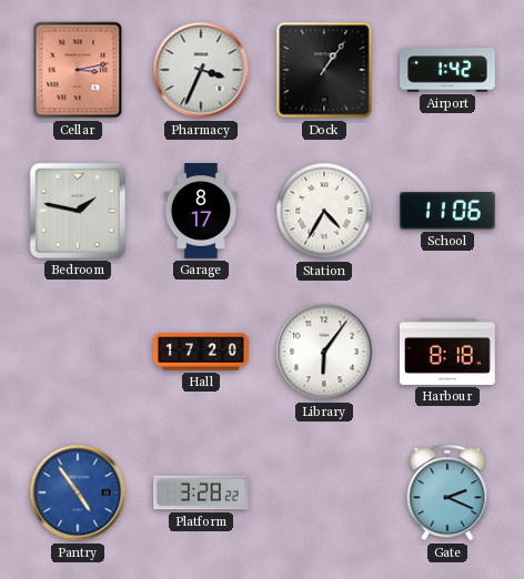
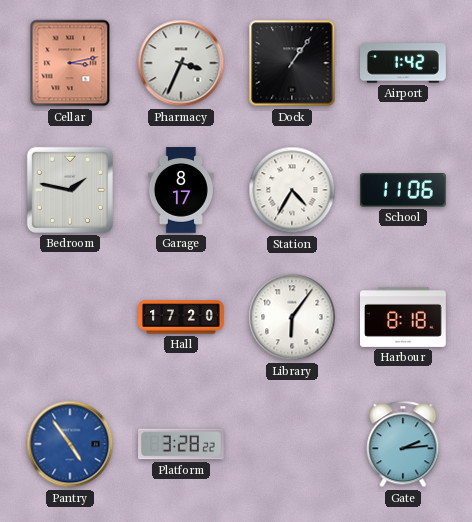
Gate: 2:19 -> 2:14
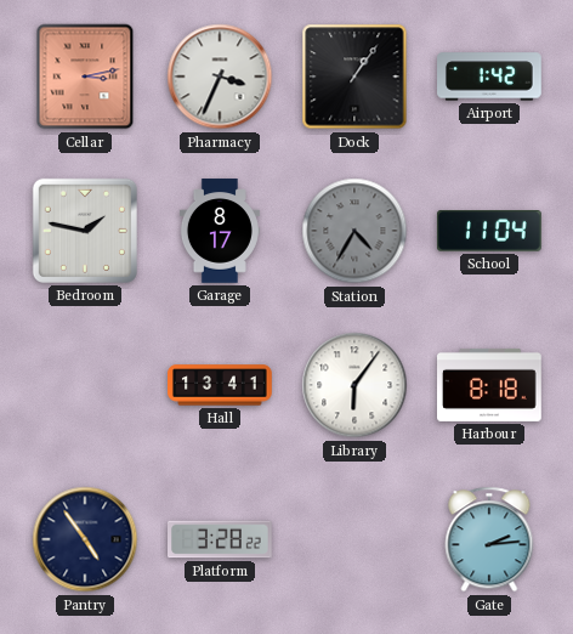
Station dial: white -> grey
School: 11:06 -> 11:04
Hall: 17:20 -> 13:41
Pantry dial: blue -> navy
